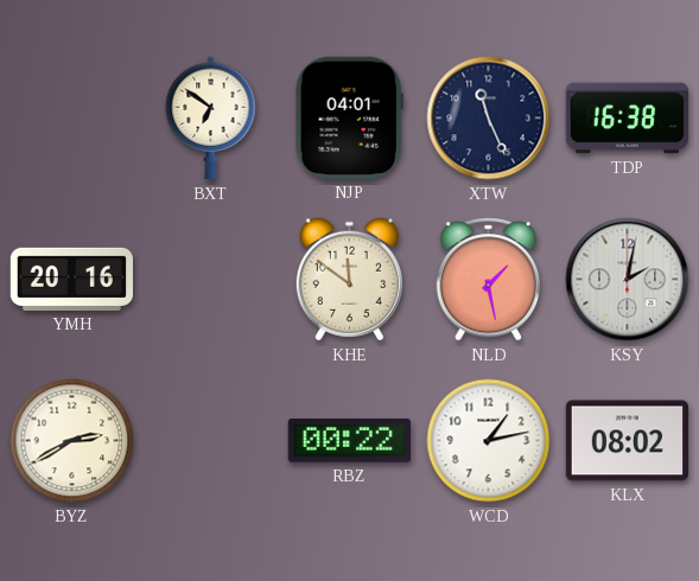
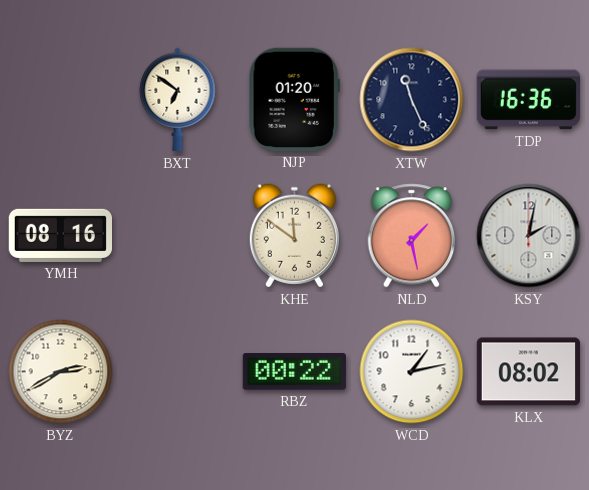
NJP: 04:01 -> 01:20
TDP: 16:38 -> 16:36
YMH: 20:16 -> 08:16
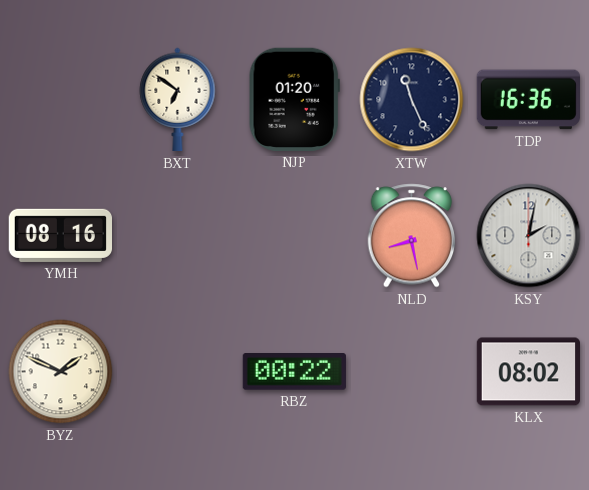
KHE: 11:51 -> none
NLD: 1:28 -> 8:28
BYZ: 2:40 -> 1:49
WCD: 1:13 -> none
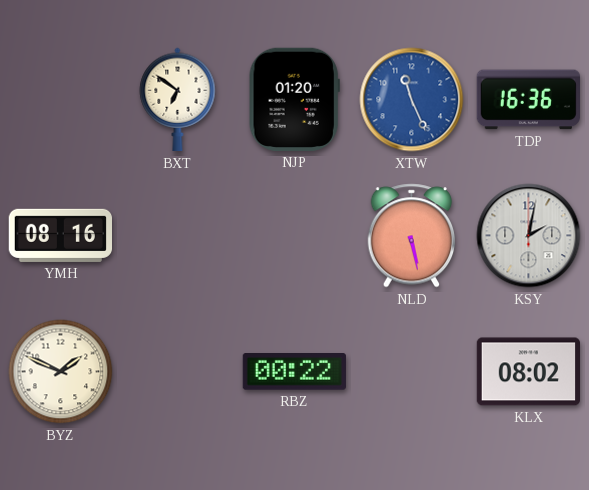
XTW dial: navy -> blue
NLD: 8:28 -> 5:28
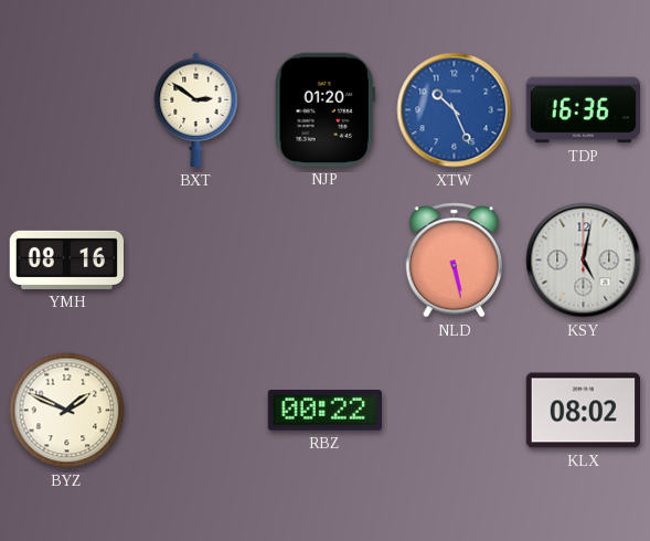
BXT: 6:51 -> 2:51
XTW: 11:26 -> 10:26
KSY: 2:02 -> 5:02
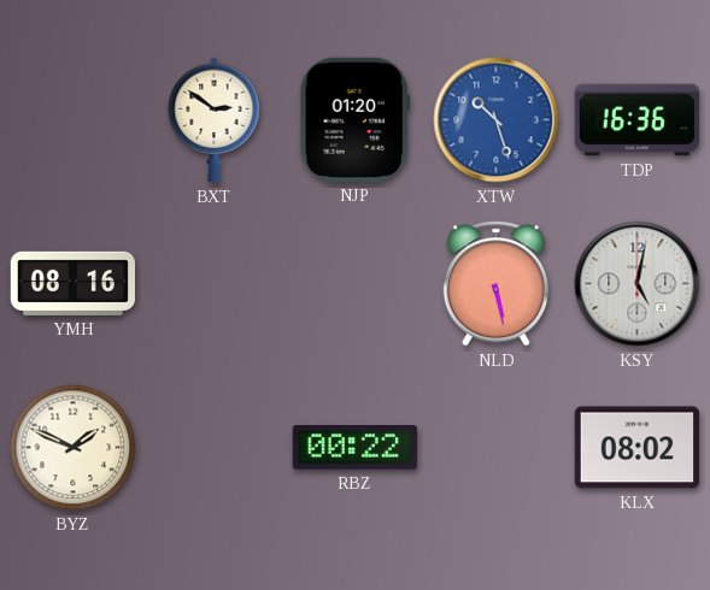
XTW: 10:26 -> 10:27
